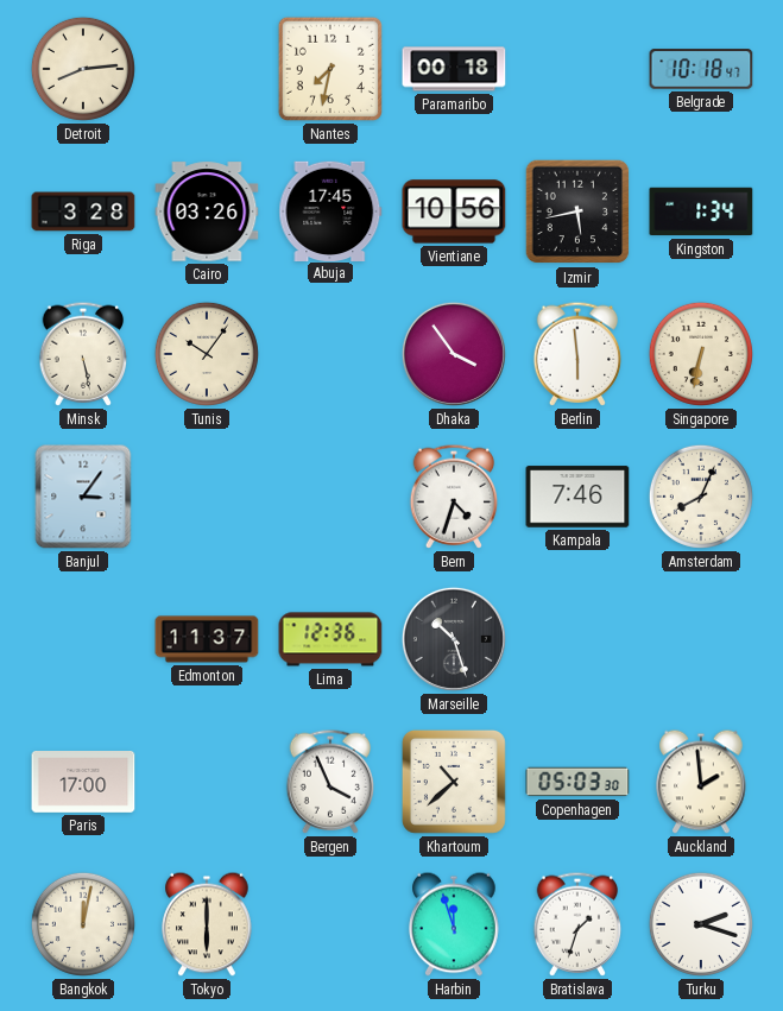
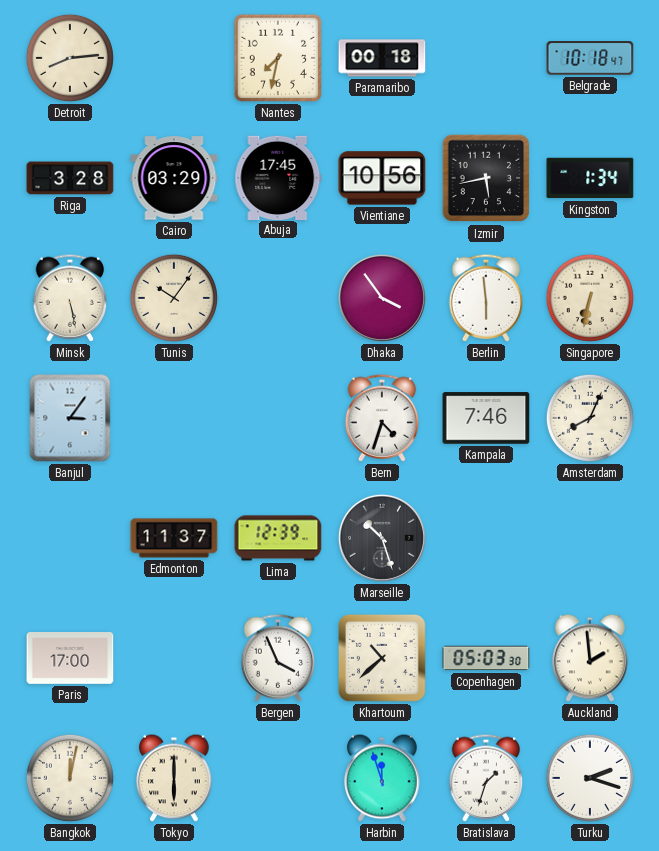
Cairo: 03:26 -> 03:29
Lima: 12:36 -> 12:39
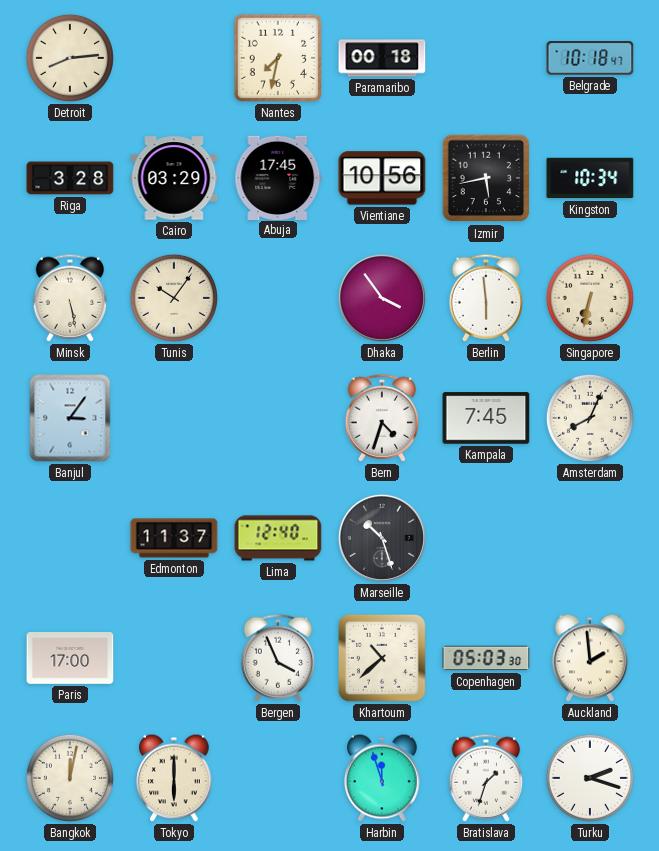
Kingston: 1:34 -> 10:34
Kampala: 7:46 -> 7:45
Lima: 12:39 -> 12:40
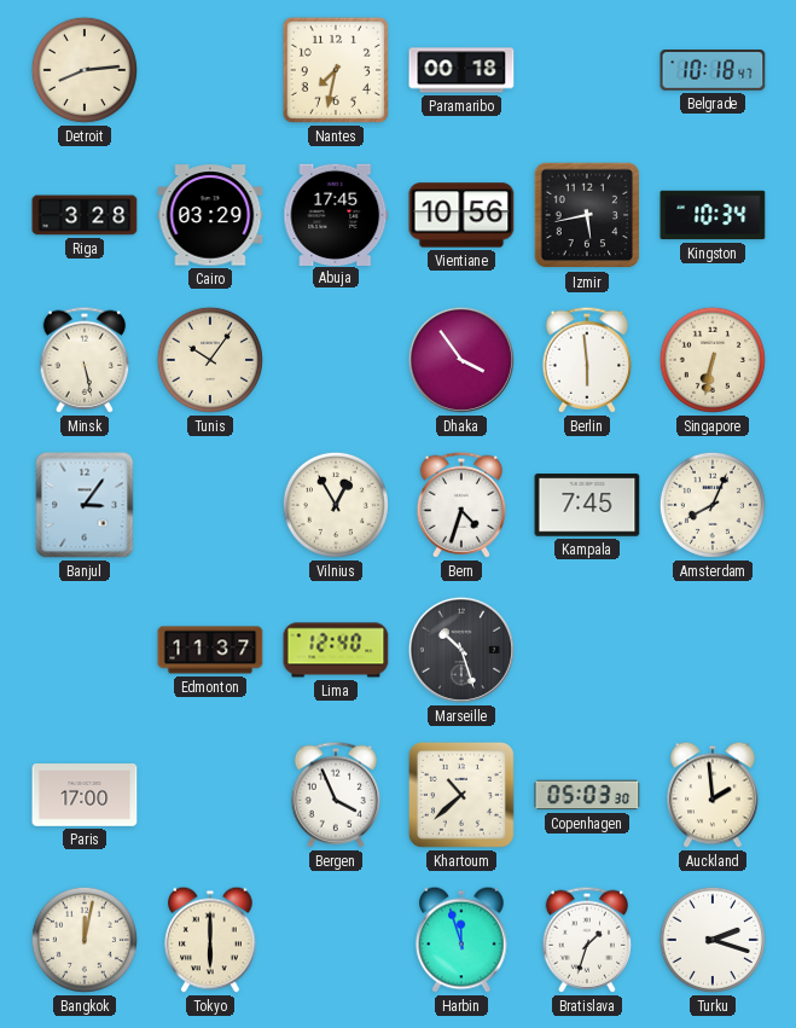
Vilnius: none -> 12:55
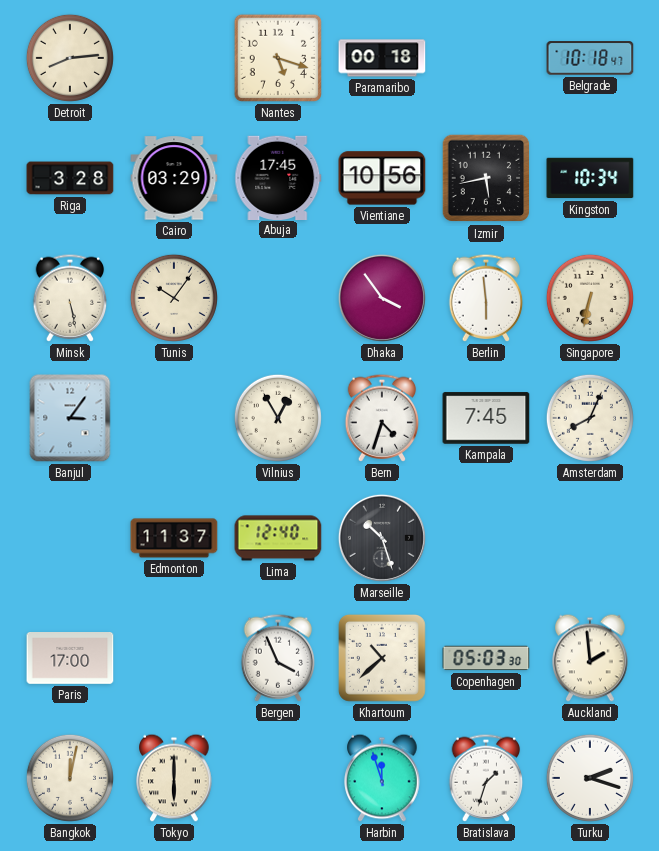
Nantes: 7:32 -> 5:18
